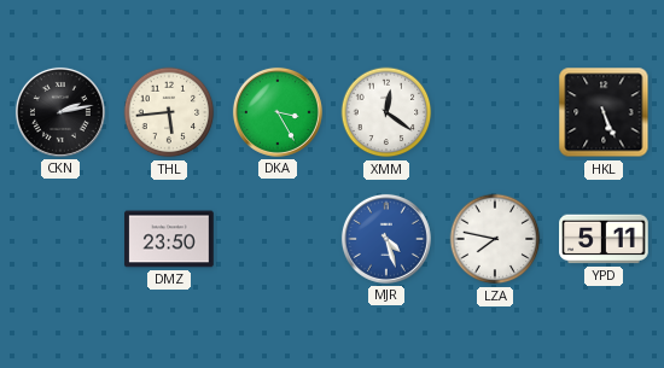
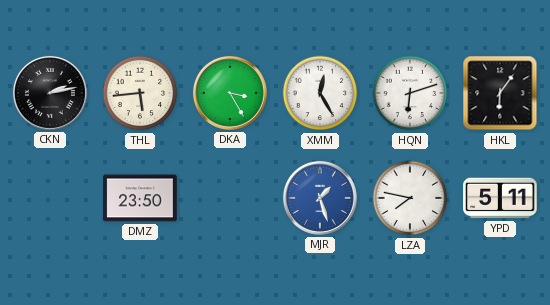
XMM: 12:21 -> 12:25
HQN: none -> 6:12
HKL: 5:26 -> 6:06
MJR: 4:27 -> 1:27
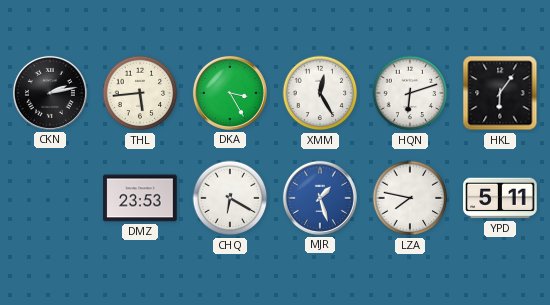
DMZ: 23:50 -> 23:53
CHQ: none -> 6:20
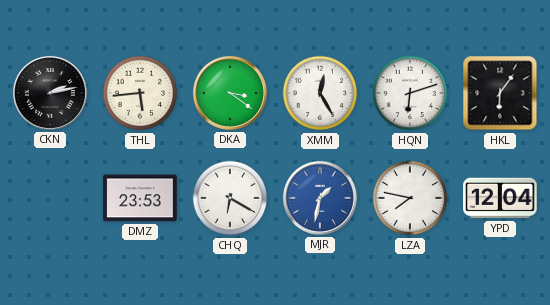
DKA: 3:25 -> 3:21
MJR: 1:27 -> 1:32
YPD: 5:11 -> 12:04
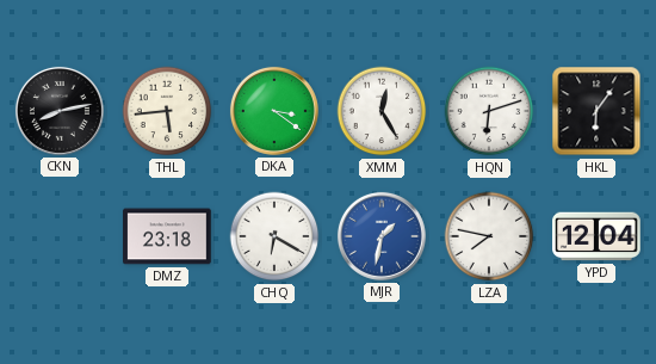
CKN: 2:13 -> 8:13
DMZ: 23:53 -> 23:18
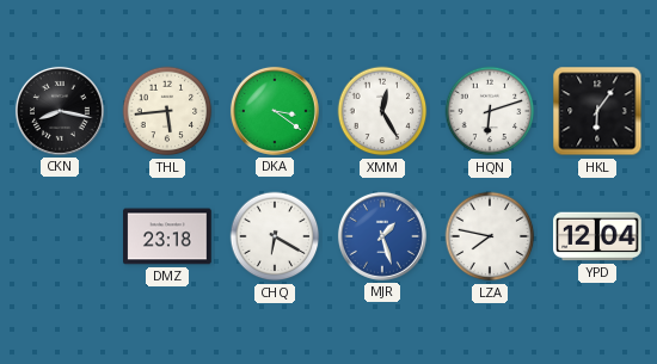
CKN: 8:13 -> 8:17
MJR: 1:32 -> 1:27
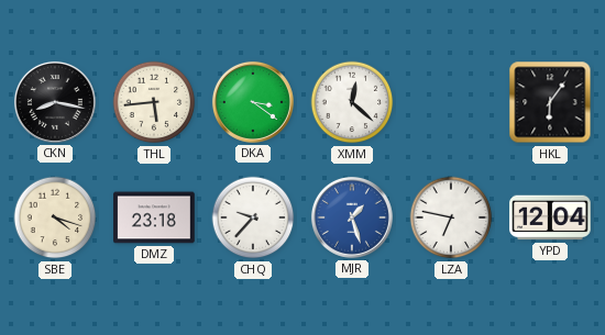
XMM: 12:25 -> 12:22
HQN: 6:12 -> none
SBE: none -> 4:18
CHQ: 6:20 -> 9:37
LZA: 7:47 -> 6:47
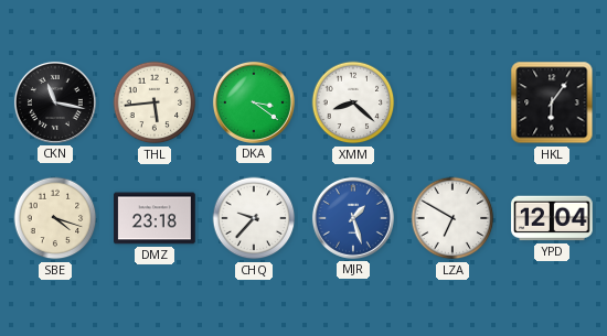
CKN: 8:17 -> 11:17
XMM: 12:22 -> 8:22
LZA: 6:47 -> 6:50
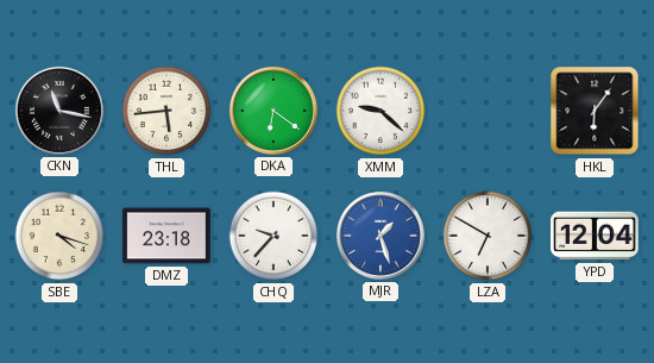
DKA: 3:21 -> 6:21
XMM: 8:22 -> 9:22
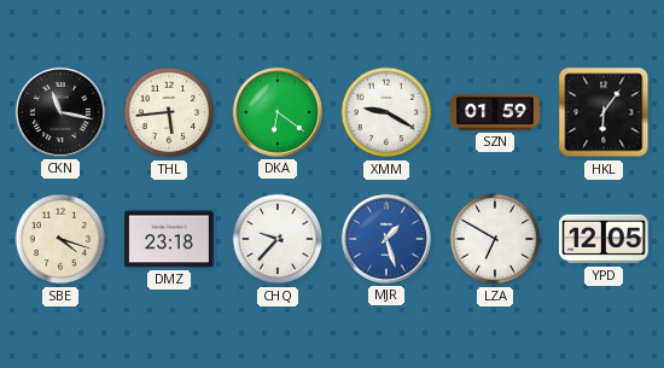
XMM: 9:22 -> 9:20
SZN: none -> 01:59
YPD: 12:04 -> 12:05
